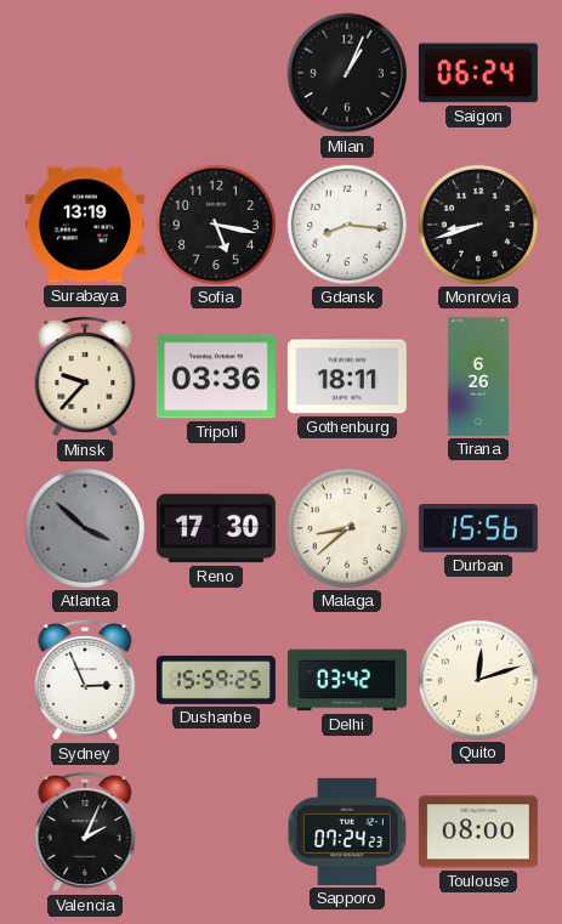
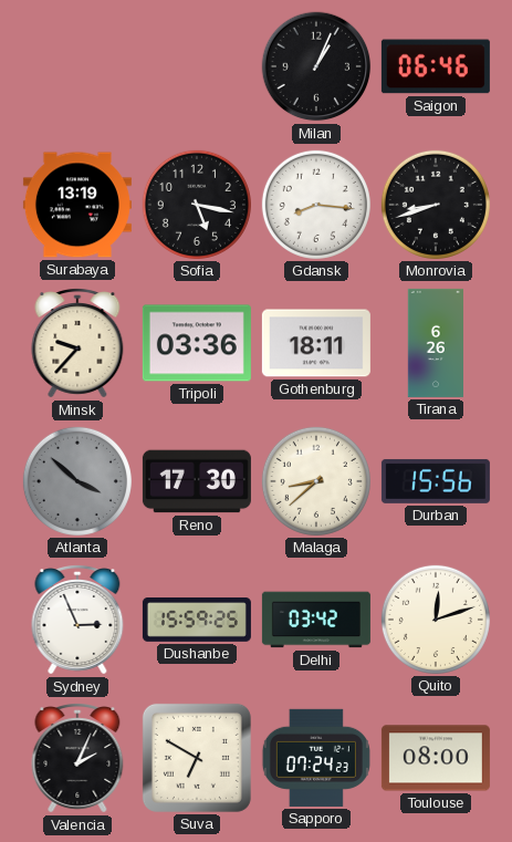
Saigon: 06:24 -> 06:46
Suva: none -> 6:50
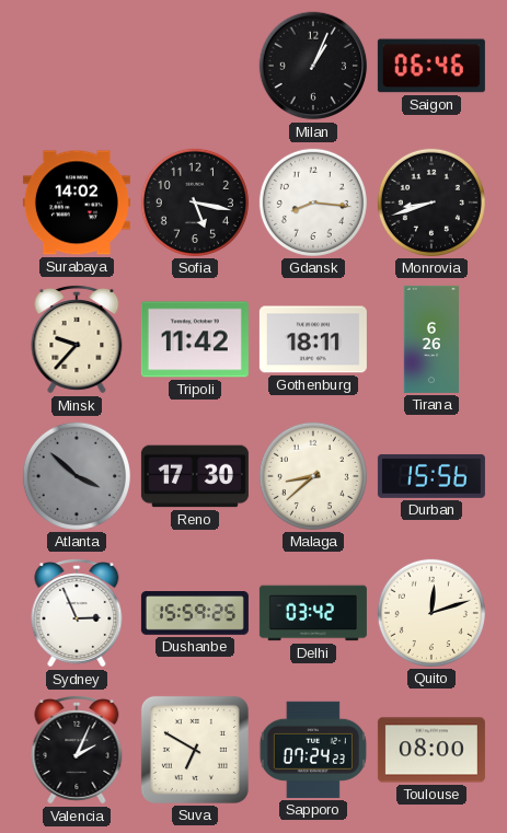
Surabaya: 13:19 -> 14:02
Tripoli: 03:36 -> 11:42
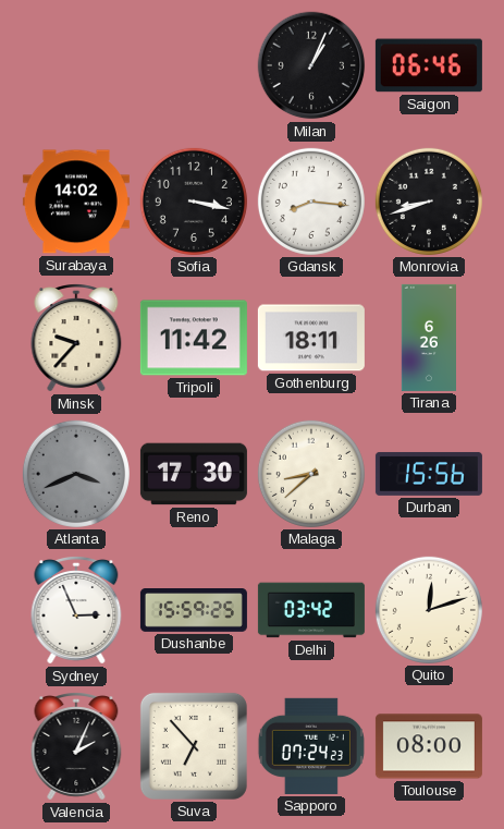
Sofia: 5:17 -> 3:17
Atlanta: 3:52 -> 3:41
Suva: 6:50 -> 6:53
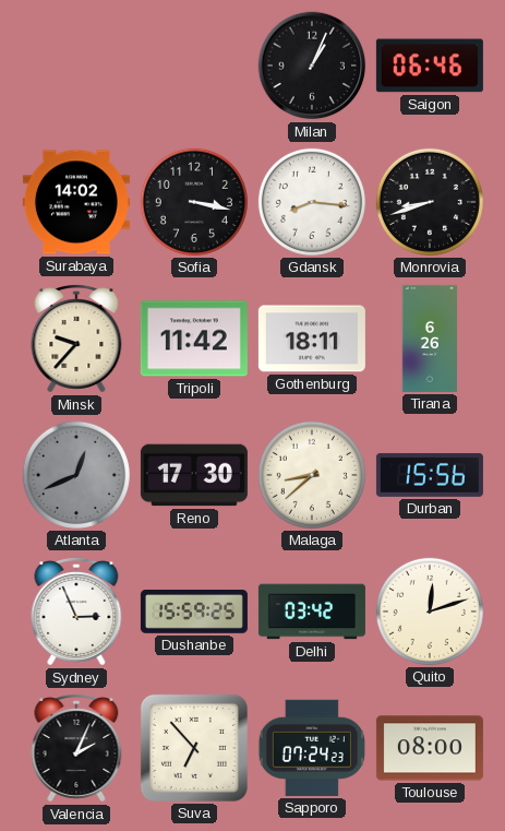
Atlanta: 3:41 -> 12:41
